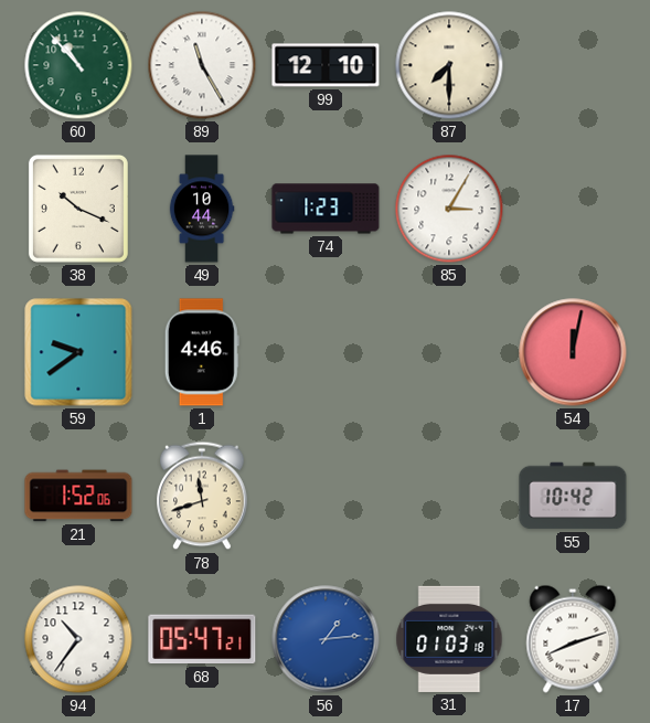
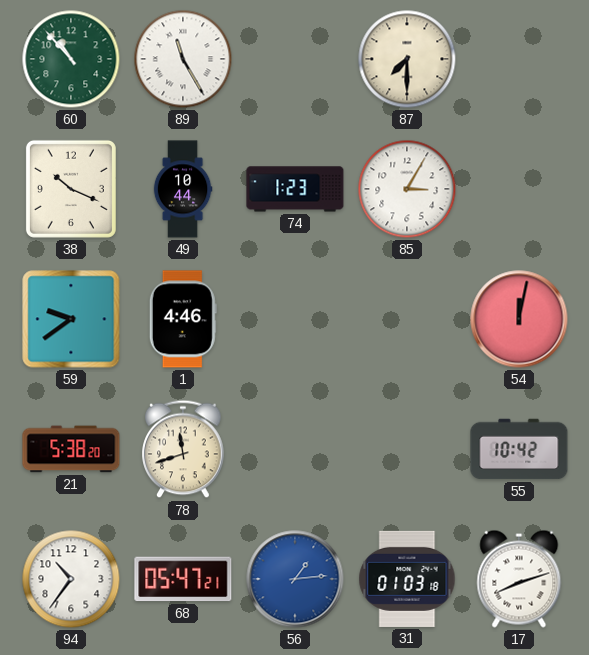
99: 12:10 -> none
21: 1:52 -> 5:38
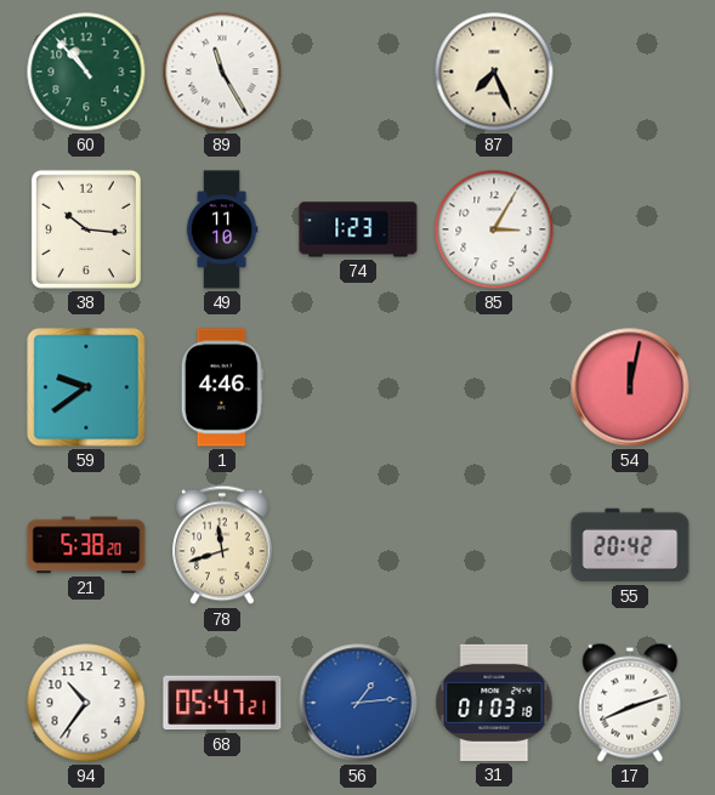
87: 7:30 -> 7:26
38: 10:19 -> 10:16
49: 10:44 -> 11:10
55: 10:42 -> 20:42
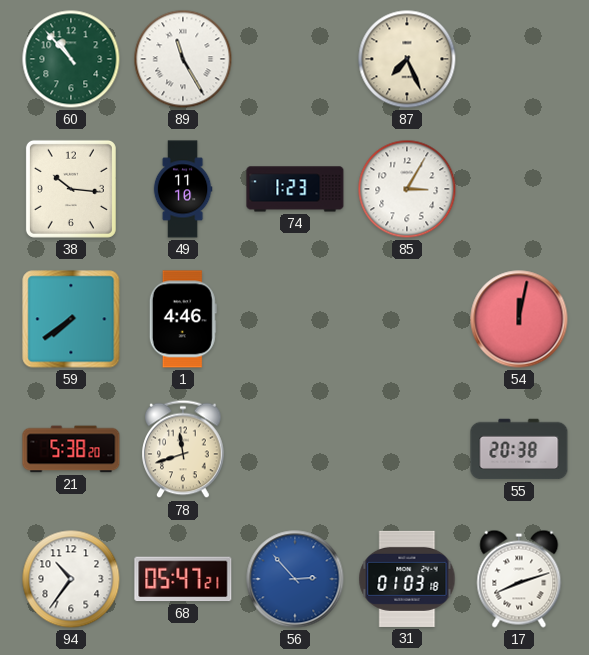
59: 9:39 -> 7:39
55: 20:42 -> 20:38
56: 1:14 -> 2:53
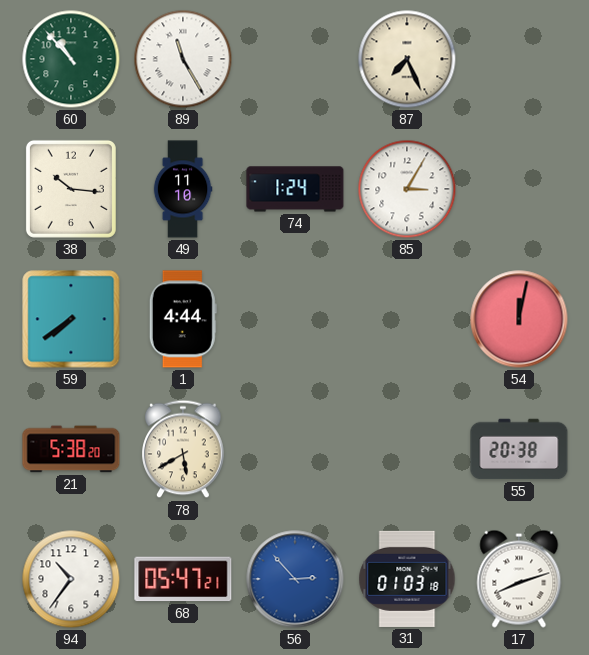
74: 1:23 -> 1:24
1: 4:46 -> 4:44
78: 11:42 -> 5:40
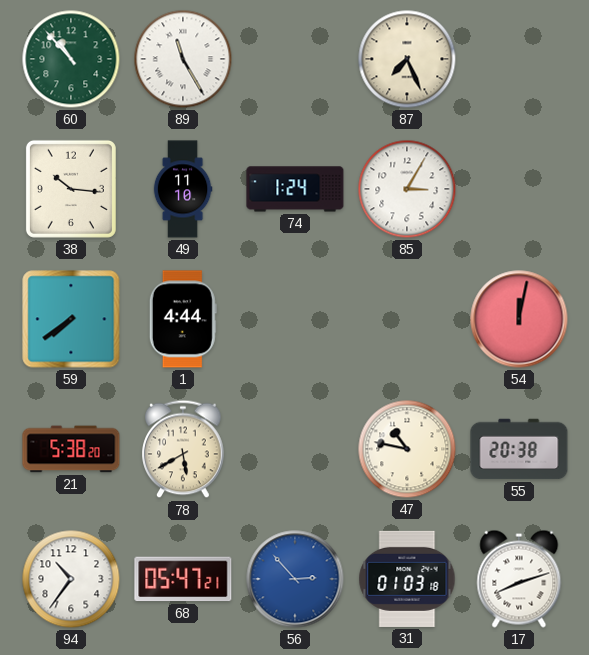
47: none -> 10:47
